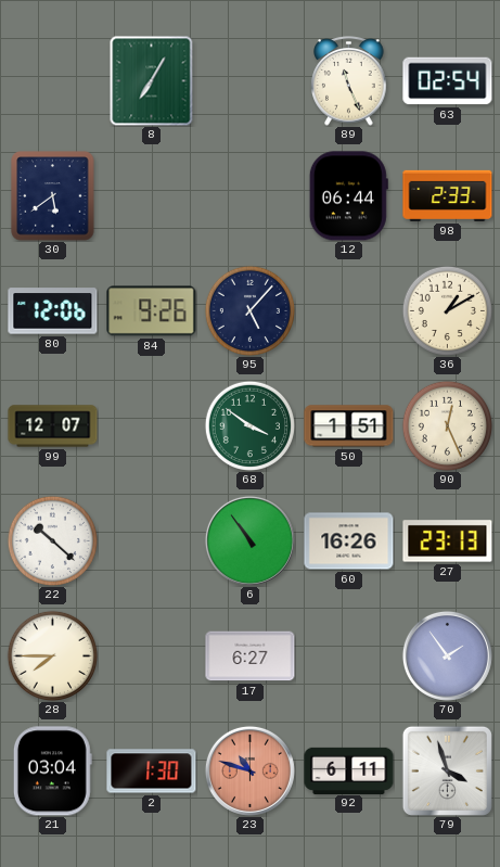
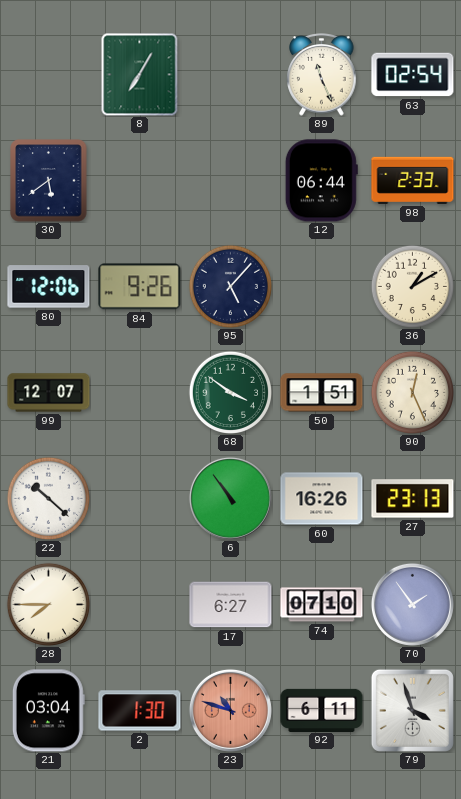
74: none -> 07:10
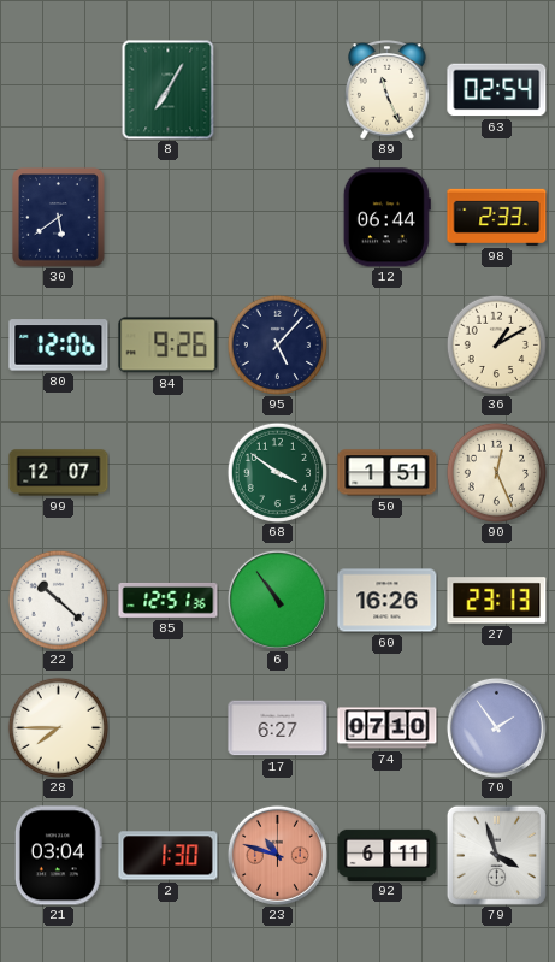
85: none -> 12:51
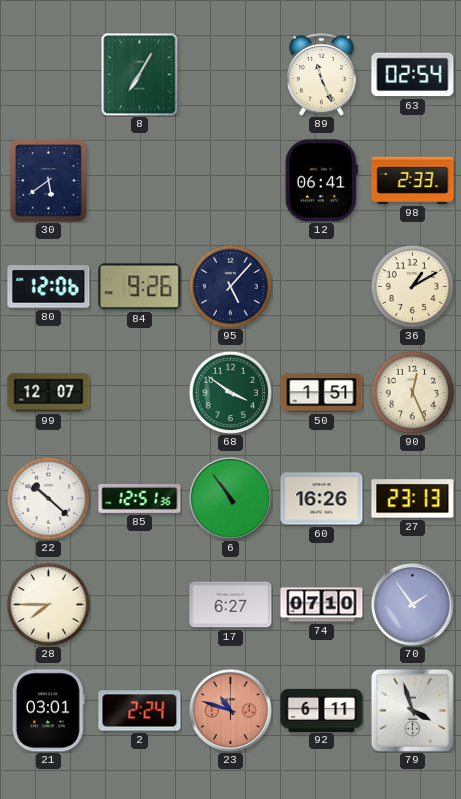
12: 06:44 -> 06:41
21: 03:04 -> 03:01
2: 1:30 -> 2:24
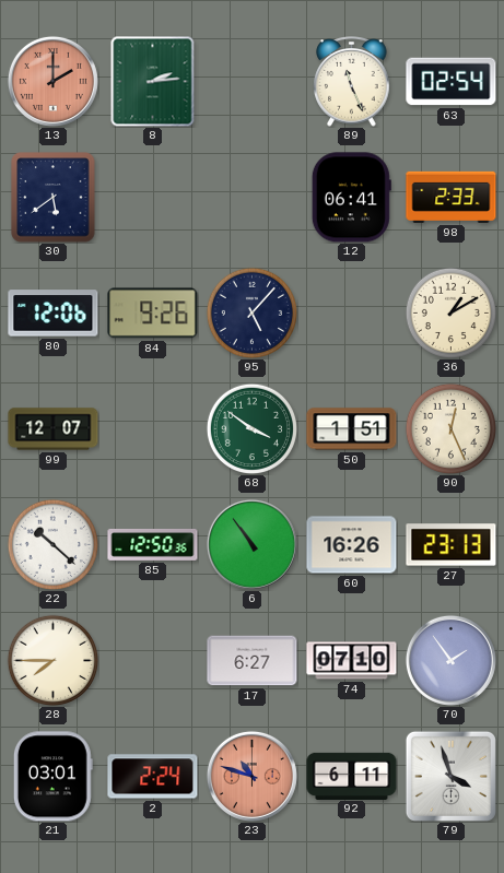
13: none -> 2:00
8: 7:05 -> 2:14
85: 12:51 -> 12:50
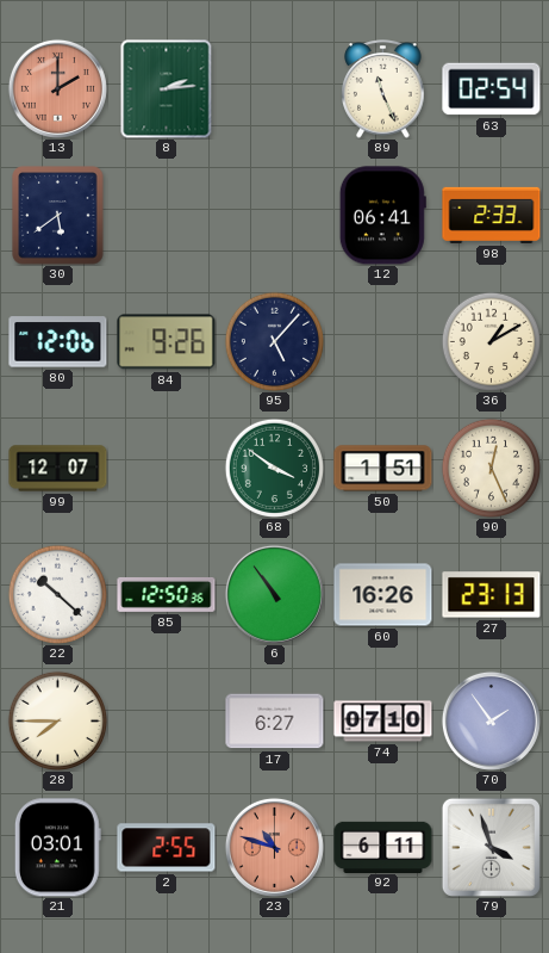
2: 2:24 -> 2:55
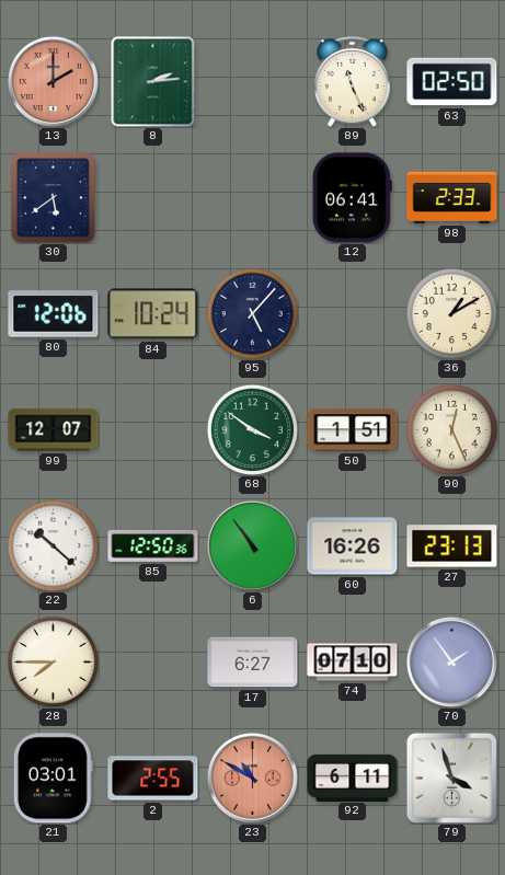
63: 02:54 -> 02:50
84: 9:26 -> 10:24
23: 10:48 -> 10:50
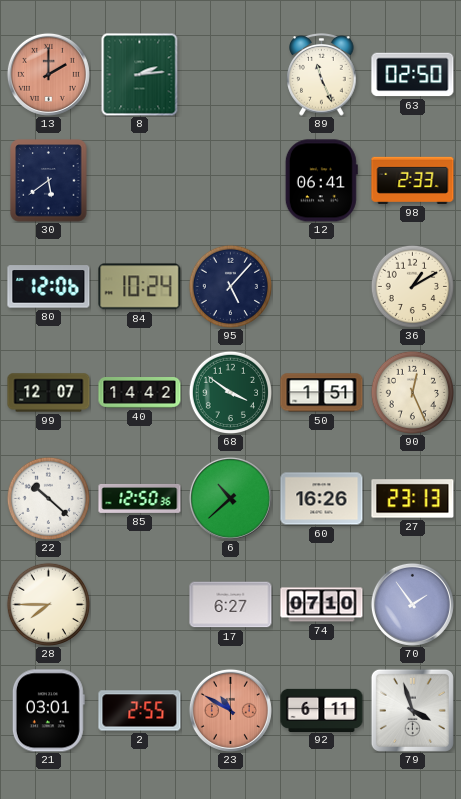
40: none -> 14:42
6: 10:54 -> 10:38
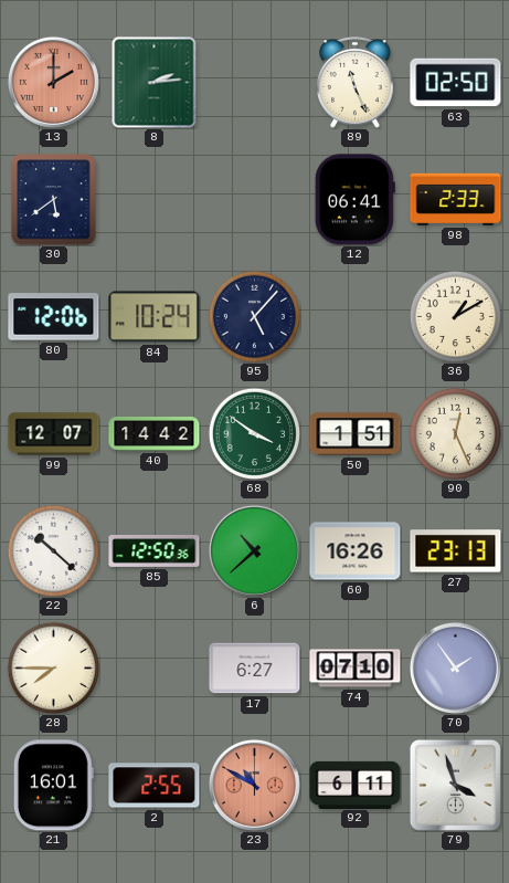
21: 03:01 -> 16:01
